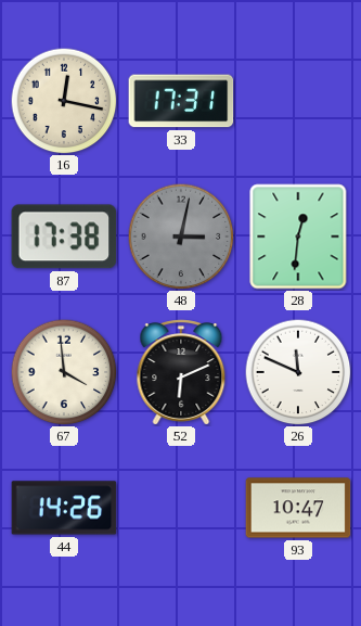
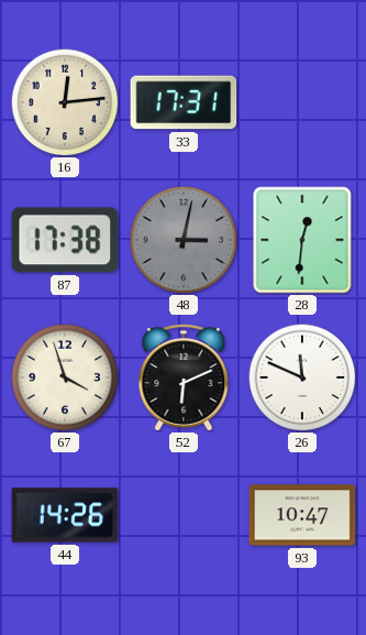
16: 12:17 -> 12:14
67: 3:59 -> 3:57
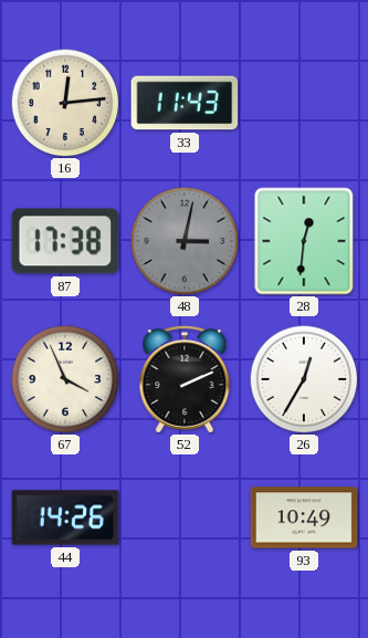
33: 17:31 -> 11:43
67: 3:57 -> 3:56
52: 6:11 -> 2:11
26: 11:49 -> 12:35
93: 10:47 -> 10:49
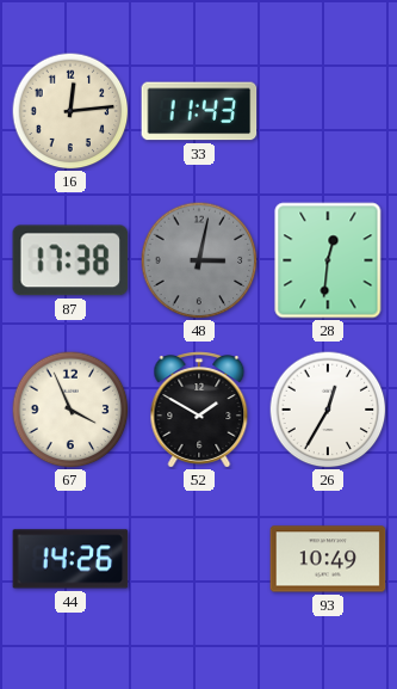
52: 2:11 -> 1:50
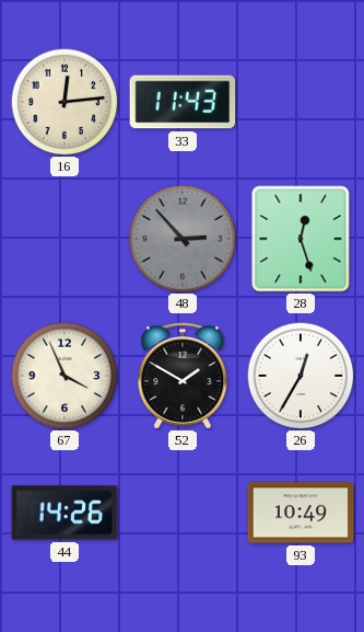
87: 17:38 -> none
48: 3:02 -> 2:53
28: 12:31 -> 12:27
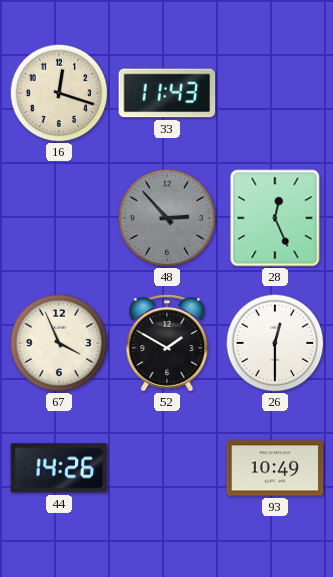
16: 12:14 -> 12:18
28: 12:27 -> 12:26
26: 12:35 -> 12:30
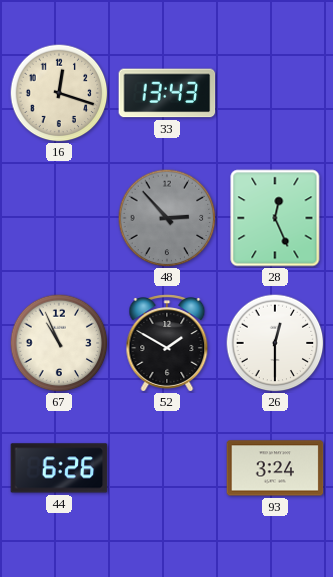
33: 11:43 -> 13:43
67: 3:56 -> 10:56
44: 14:26 -> 6:26
93: 10:49 -> 3:24
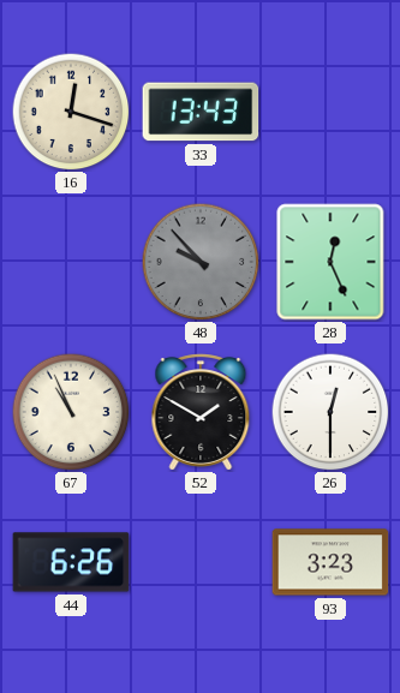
48: 2:53 -> 9:53
93: 3:24 -> 3:23
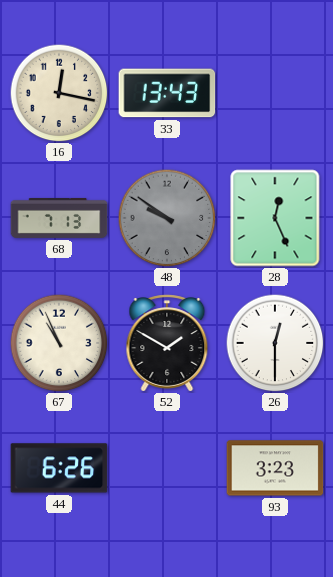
16: 12:18 -> 12:17
68: none -> 7:13
48: 9:53 -> 9:51
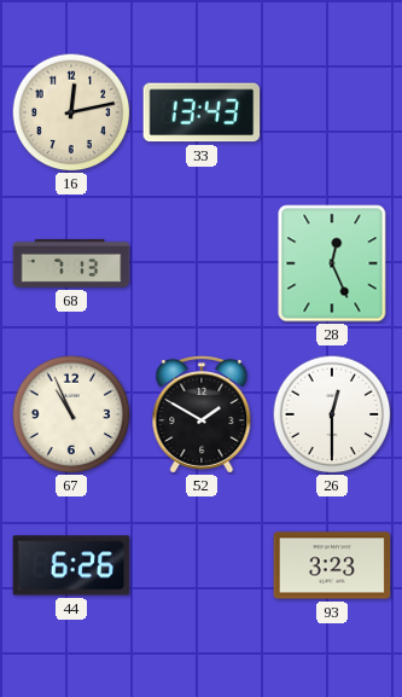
16: 12:17 -> 12:13
48: 9:51 -> none
